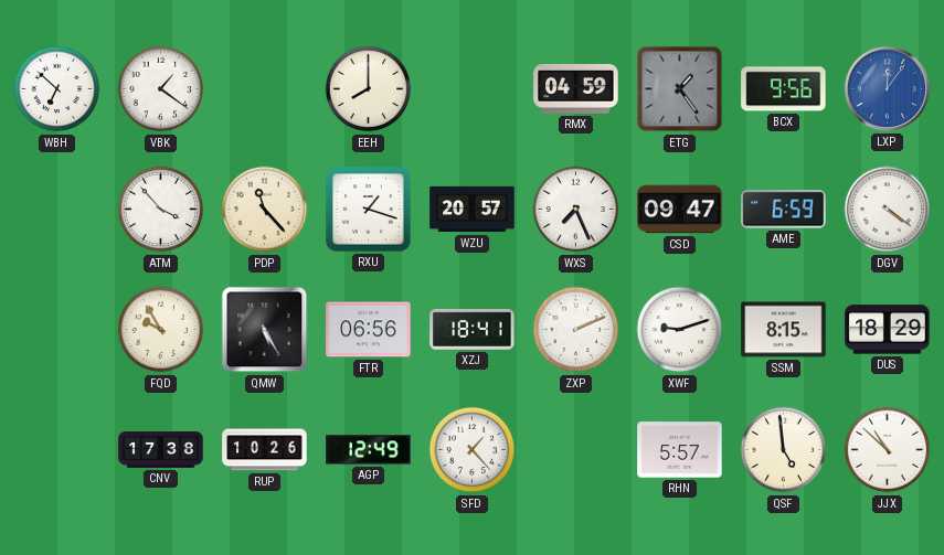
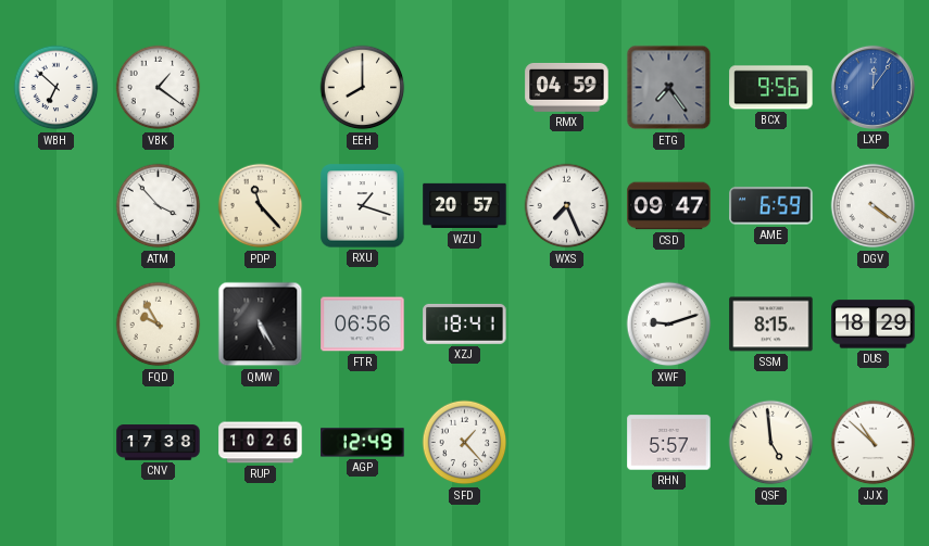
ETG: 1:24 -> 7:24
ZXP: 2:11 -> none
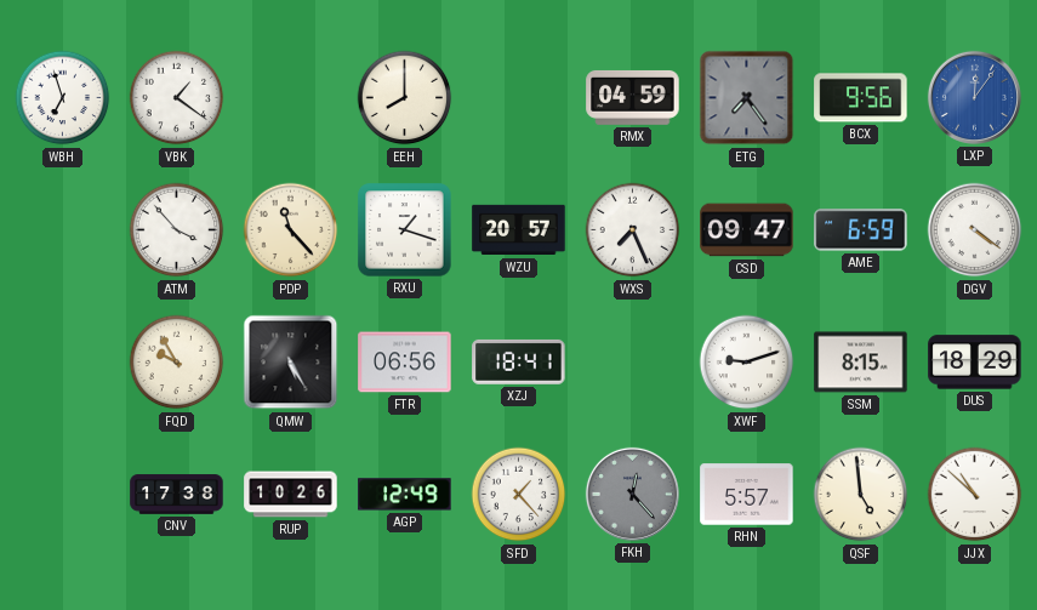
WBH: 6:52 -> 6:57
FKH: none -> 12:23
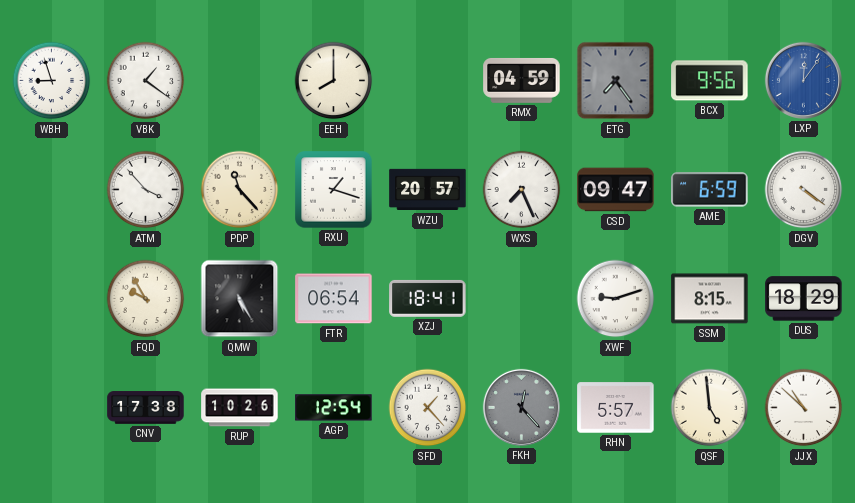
WBH: 6:57 -> 8:57
FTR: 06:56 -> 06:54
AGP: 12:49 -> 12:54
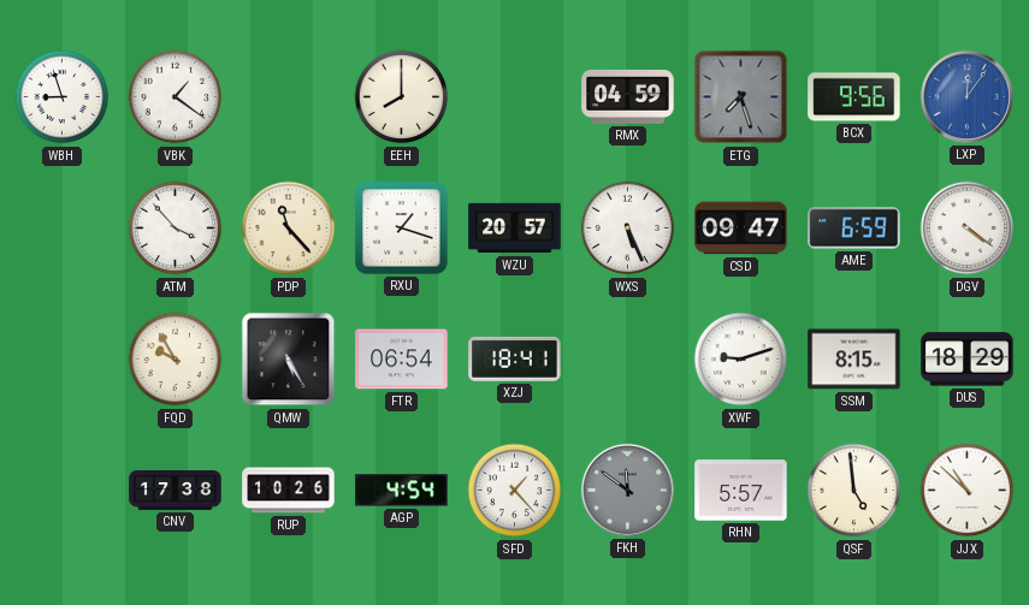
ETG: 7:24 -> 7:27
WXS: 7:26 -> 5:26
AGP: 12:54 -> 4:54
FKH: 12:23 -> 11:51
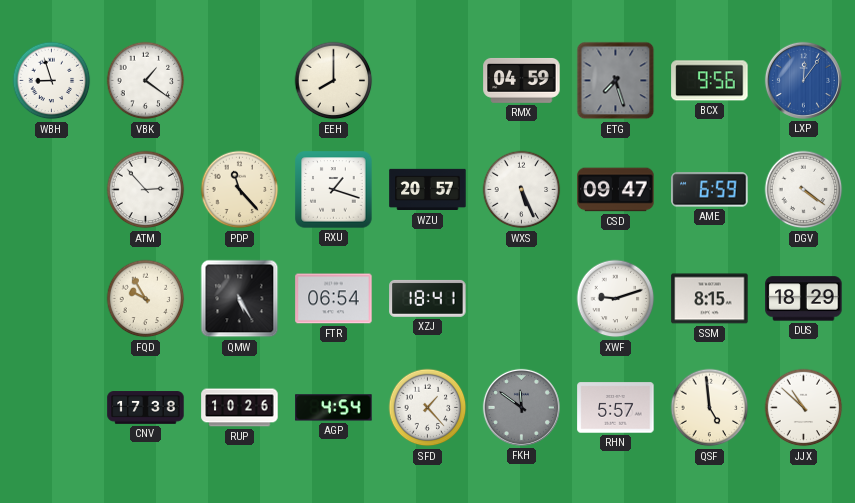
ATM: 3:53 -> 2:53
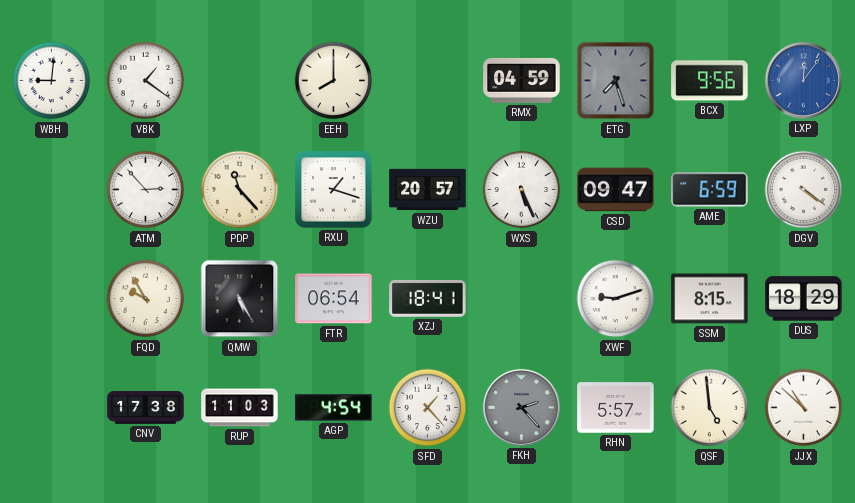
WBH: 8:57 -> 9:01
RUP: 10:26 -> 11:03
FKH: 11:51 -> 2:23
